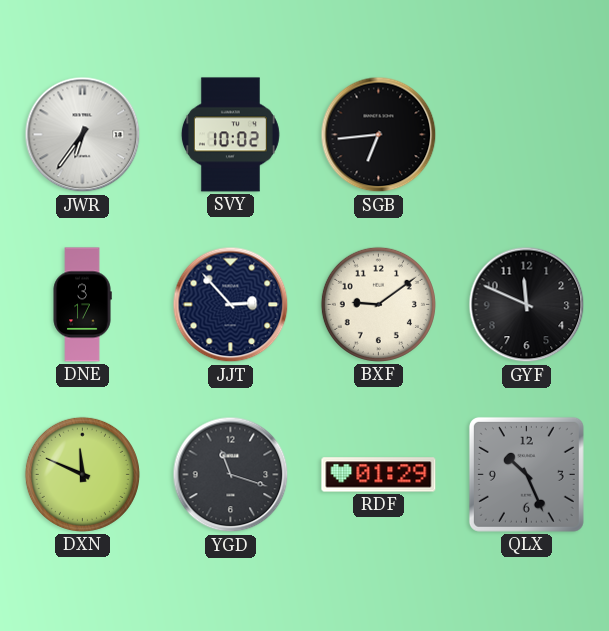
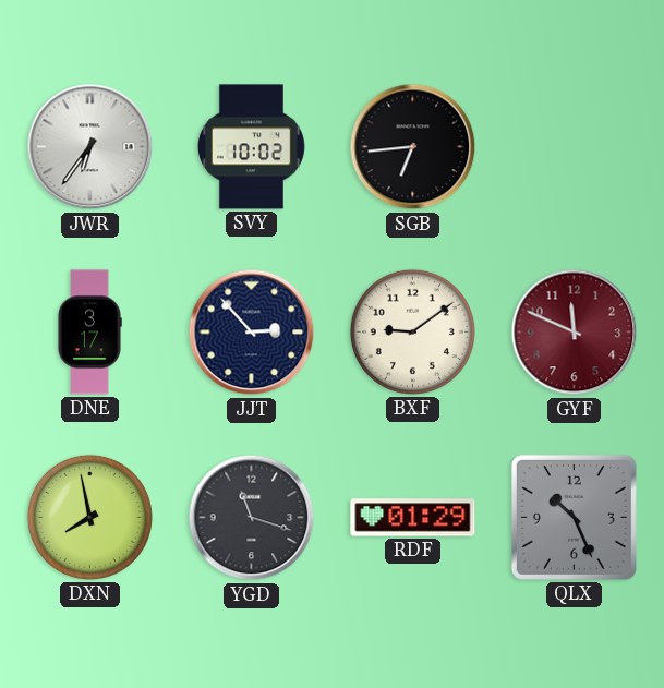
GYF dial: black -> burgundy
DXN: 11:49 -> 7:58
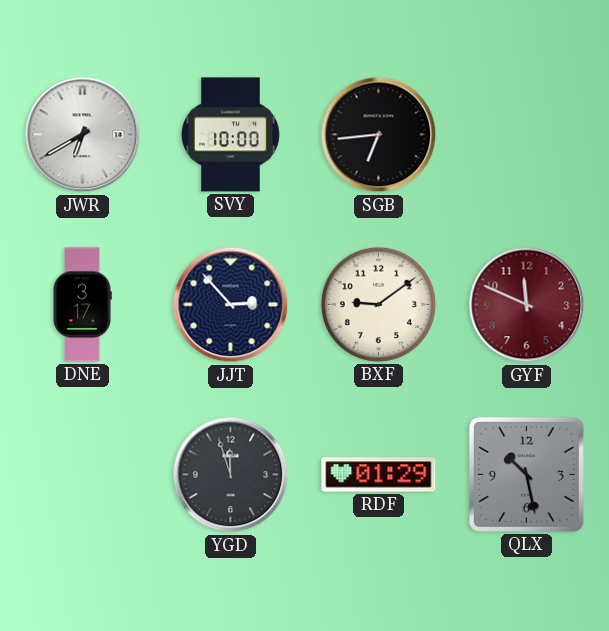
JWR: 6:36 -> 6:40
SVY: 10:02 -> 10:00
DXN: 7:58 -> none
YGD: 11:18 -> 11:57
QLX: 10:26 -> 10:28
